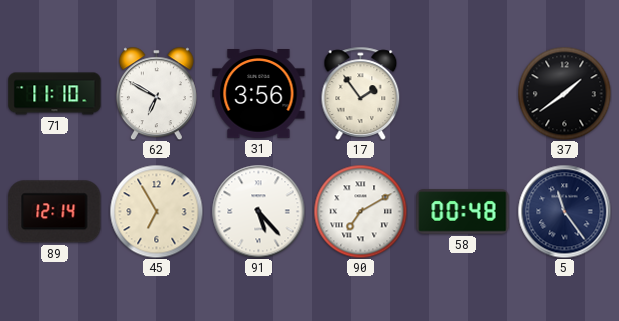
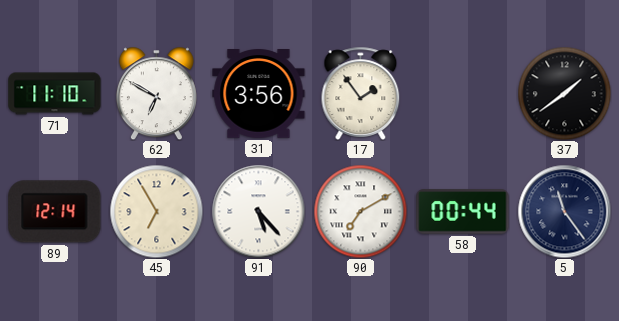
58: 00:48 -> 00:44
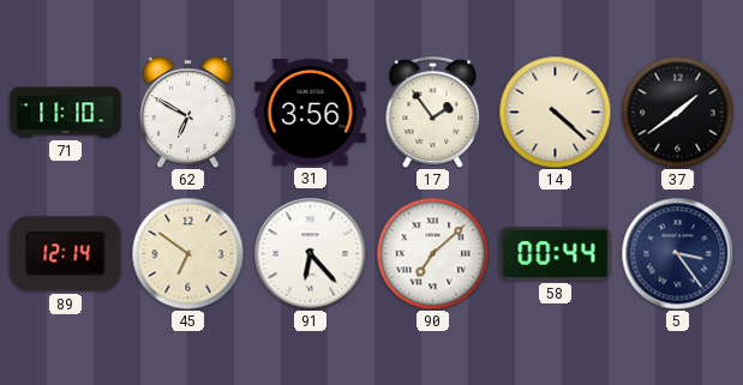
14: none -> 4:22
45: 6:55 -> 6:51
91: 5:23 -> 6:23
90: 7:10 -> 7:08
5: 11:24 -> 3:24
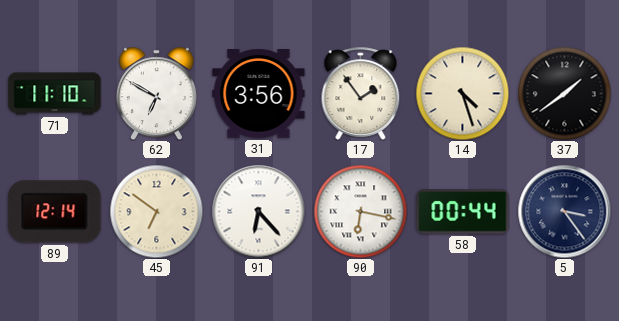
14: 4:22 -> 4:27
90: 7:08 -> 6:17
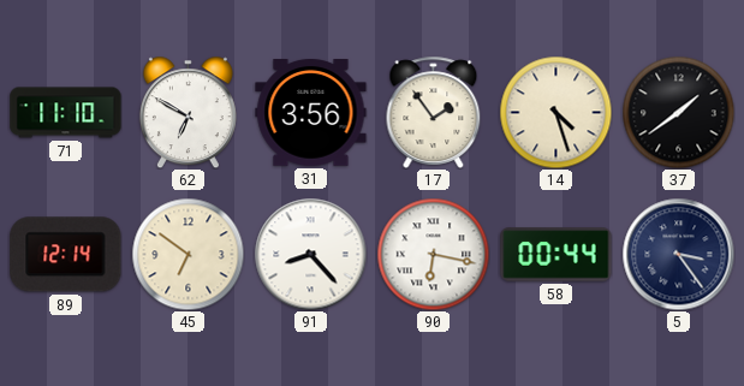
91: 6:23 -> 8:23
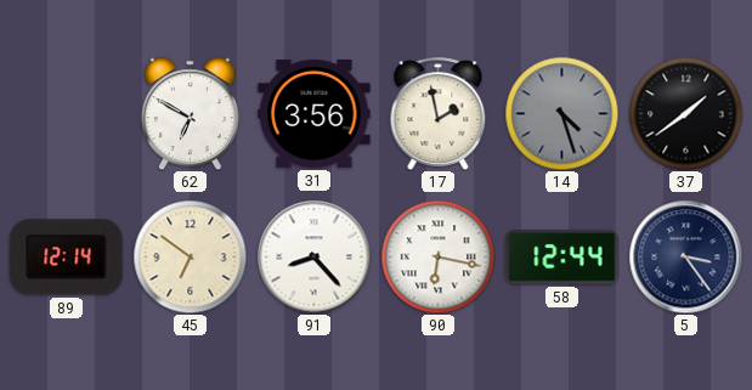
71: 11:10 -> none
17: 1:54 -> 1:58
14 dial: cream -> grey
58: 00:44 -> 12:44
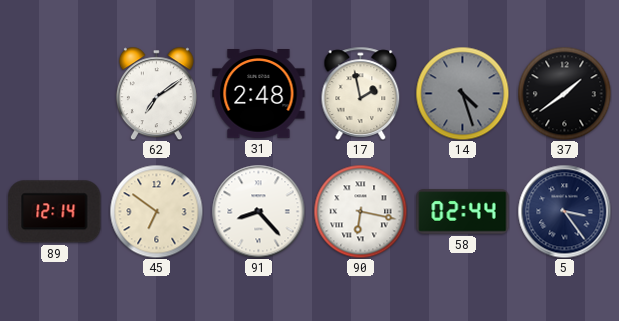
62: 6:50 -> 7:09
31: 3:56 -> 2:48
58: 12:44 -> 02:44
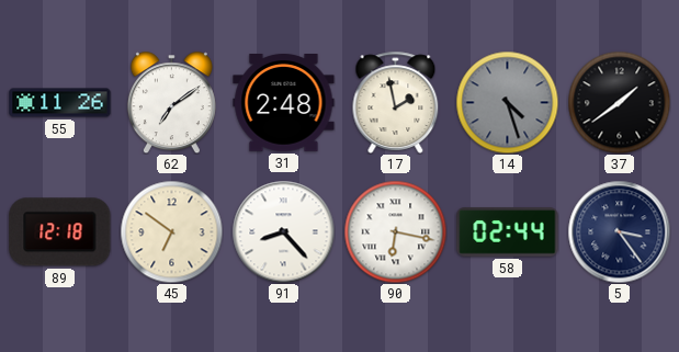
55: none -> 11:26
89: 12:14 -> 12:18
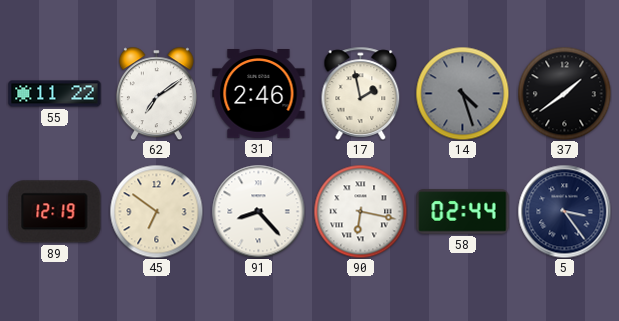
55: 11:26 -> 11:22
31: 2:48 -> 2:46
89: 12:18 -> 12:19
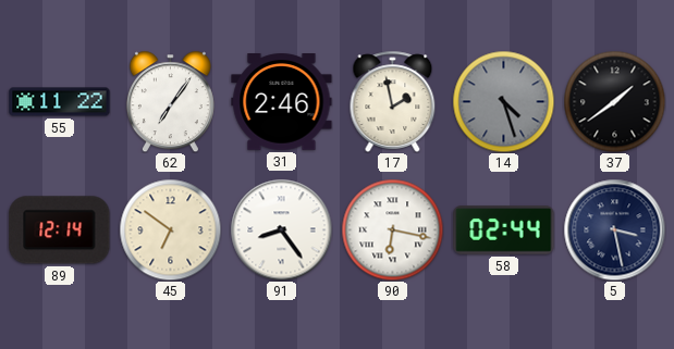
62: 7:09 -> 7:06
89: 12:19 -> 12:14
91: 8:23 -> 8:24
5: 3:24 -> 3:28
